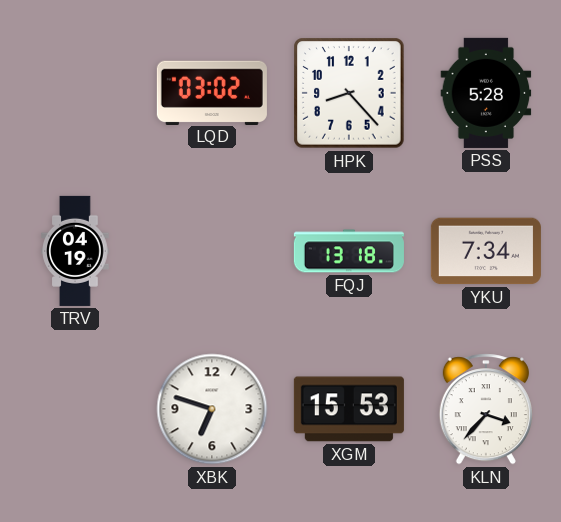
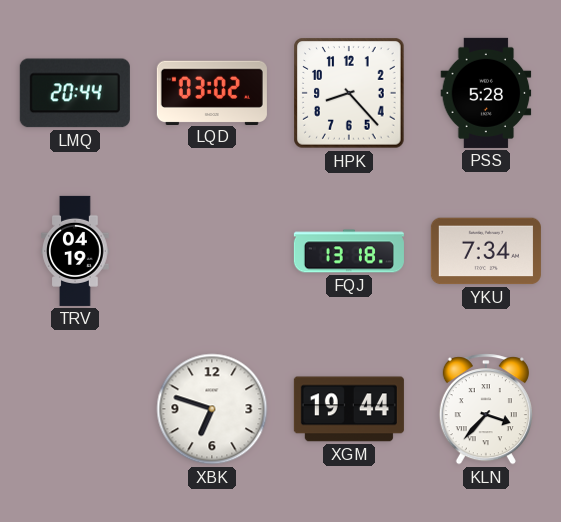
LMQ: none -> 20:44
XGM: 15:53 -> 19:44
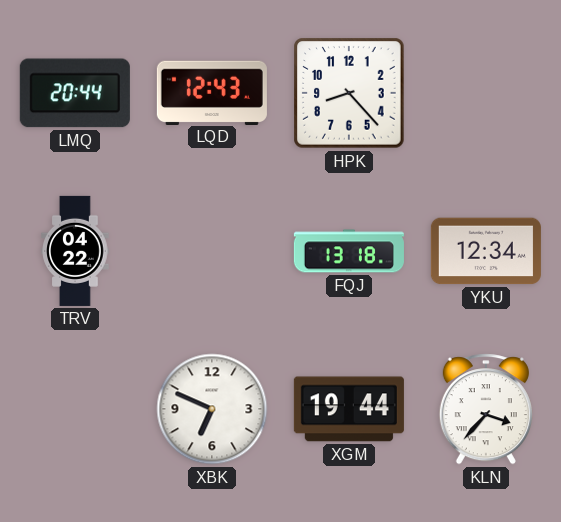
LQD: 03:02 -> 12:43
PSS: 5:28 -> none
TRV: 04:19 -> 04:22
YKU: 7:34 -> 12:34
XBK: 6:48 -> 6:49
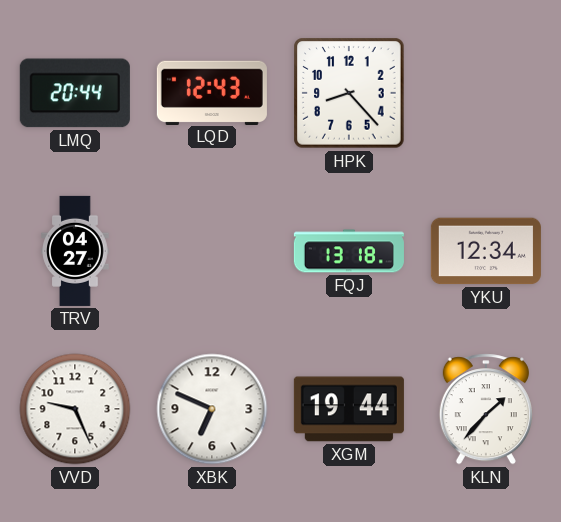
TRV: 04:22 -> 04:27
VVD: none -> 9:26
KLN: 3:37 -> 1:37
